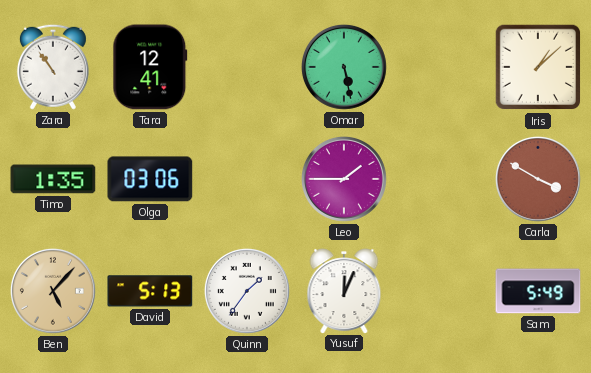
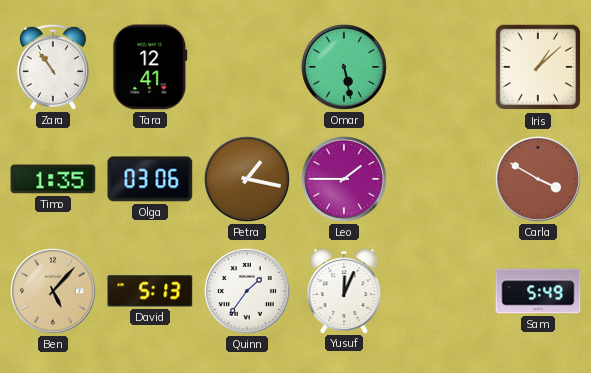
Petra: none -> 1:17
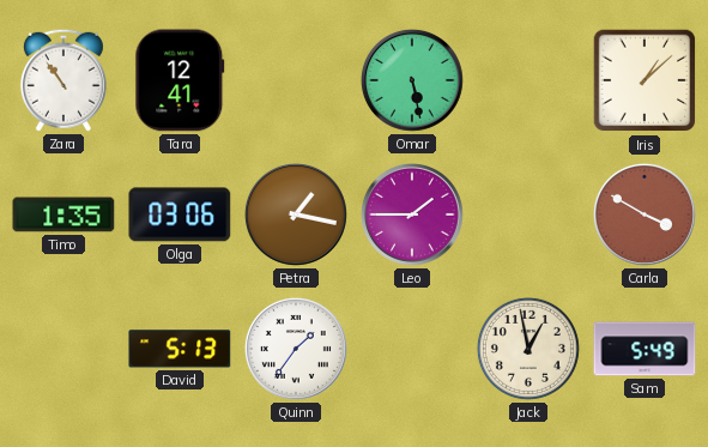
Ben: 5:07 -> none
Yusuf: 12:04 -> none
Jack: none -> 12:58
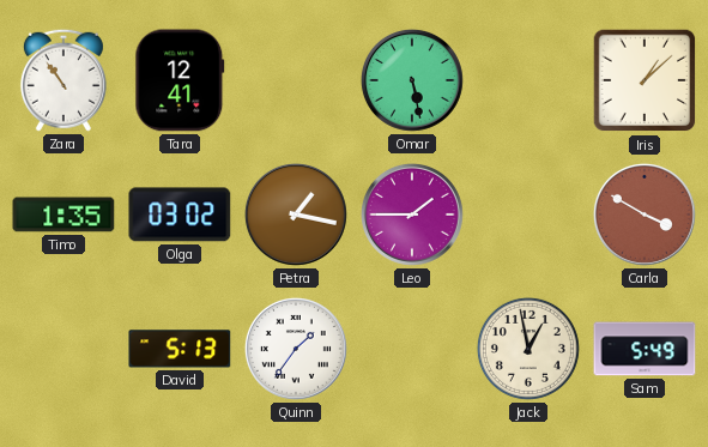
Olga: 03:06 -> 03:02
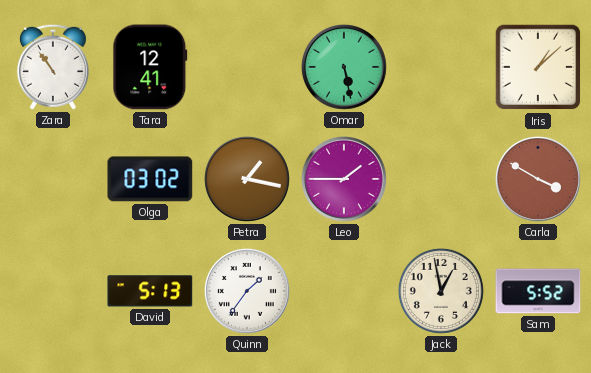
Timo: 1:35 -> none
Sam: 5:49 -> 5:52
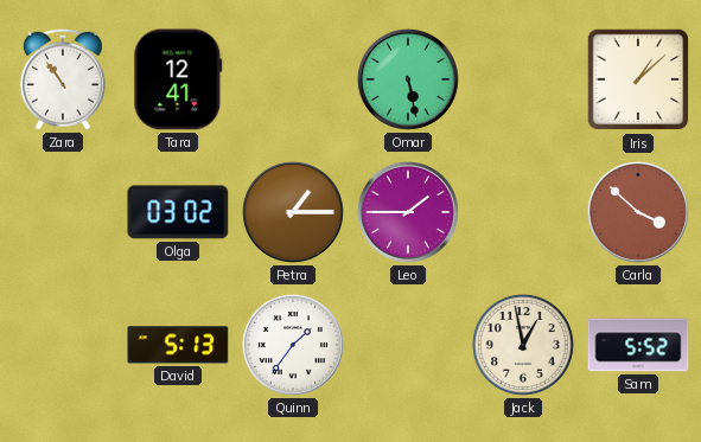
Petra: 1:17 -> 1:15
Carla: 3:50 -> 3:52
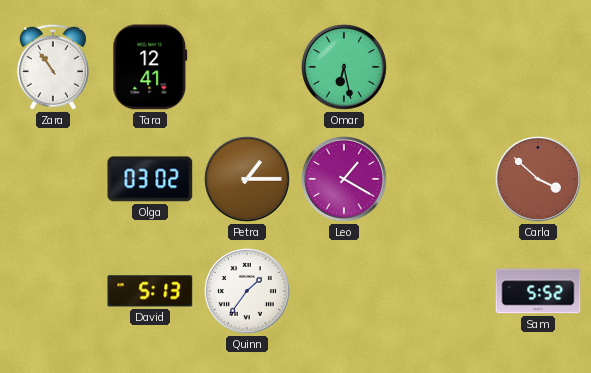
Omar: 5:28 -> 6:28
Iris: 1:08 -> none
Leo: 1:45 -> 1:20
Jack: 12:58 -> none
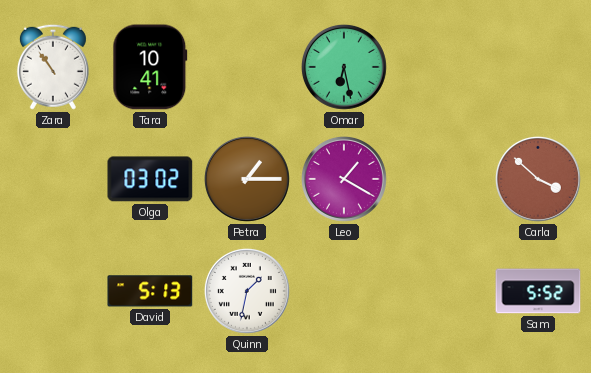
Tara: 12:41 -> 10:41
Quinn: 1:36 -> 1:32
